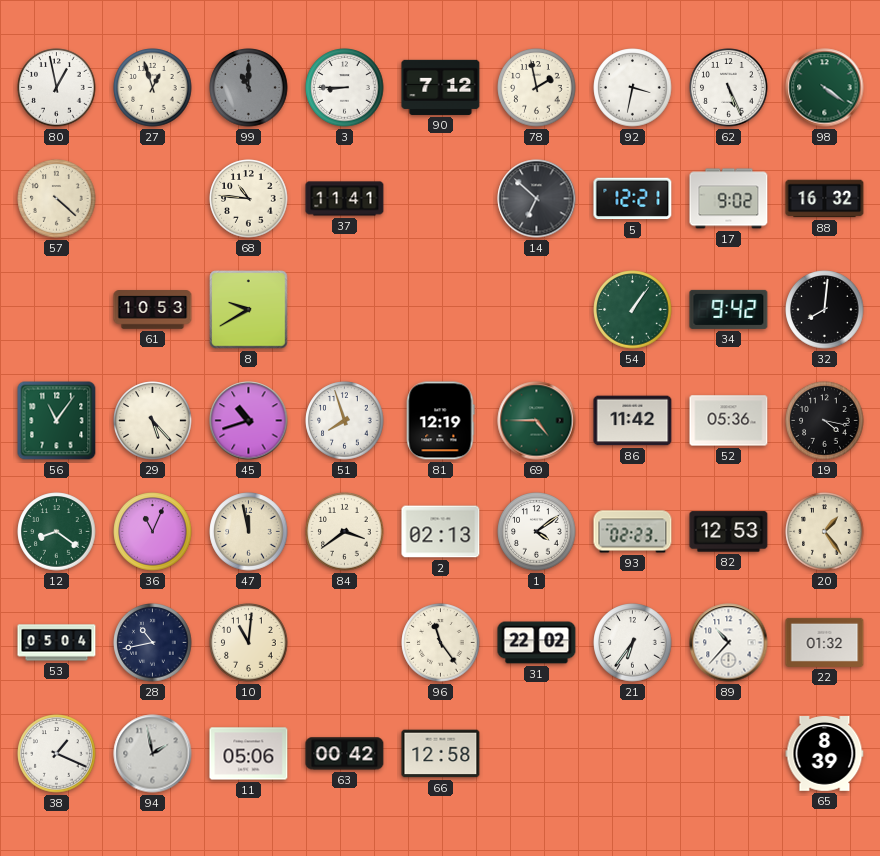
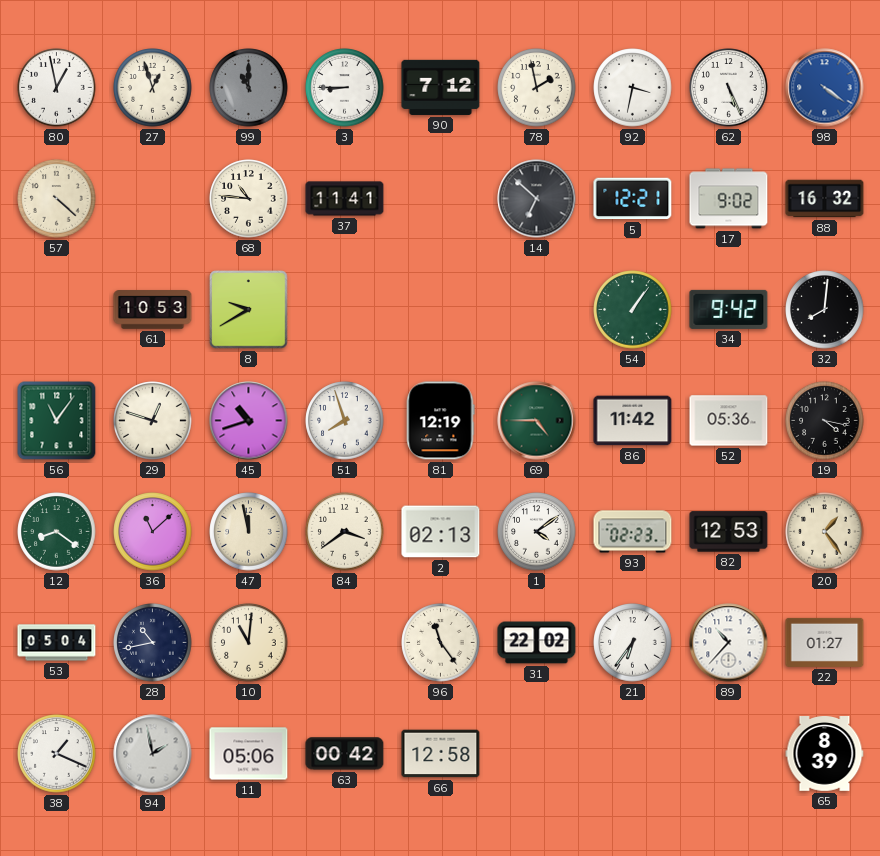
98 dial: green -> blue
29: 5:23 -> 12:48
36: 11:04 -> 11:08
22: 01:32 -> 01:27
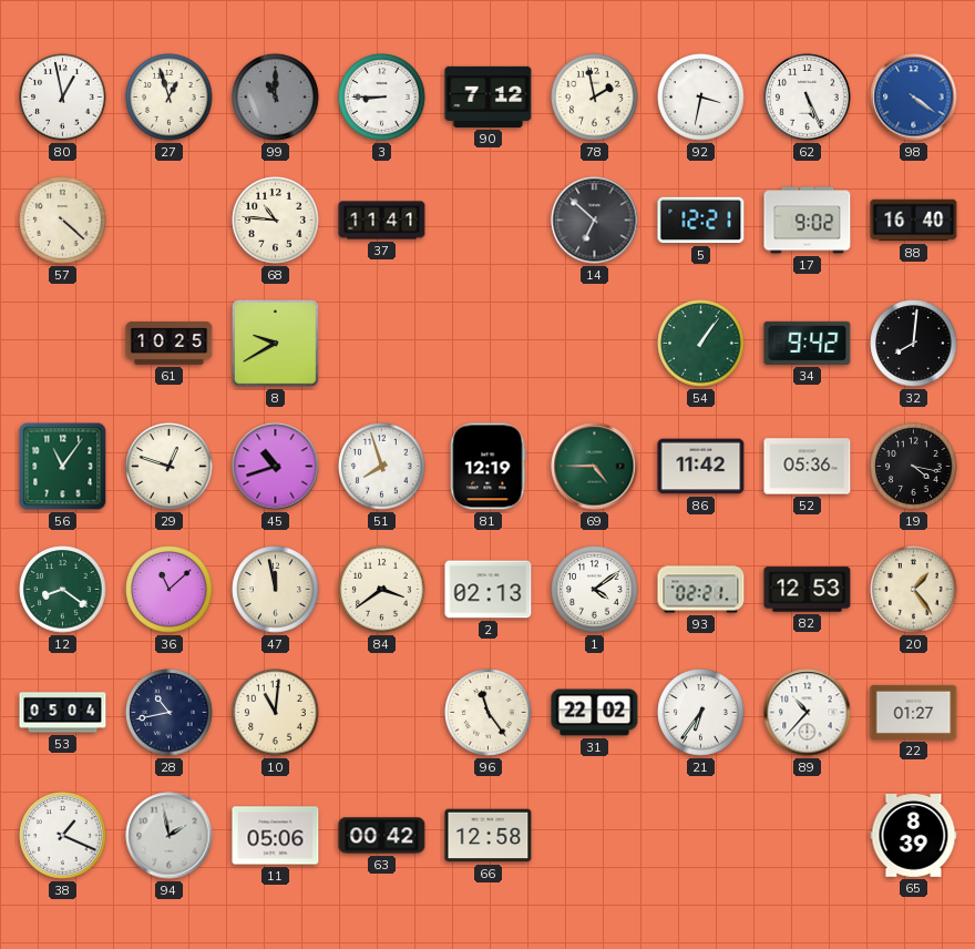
88: 16:32 -> 16:40
61: 10:53 -> 10:25
93: 02:23 -> 02:21
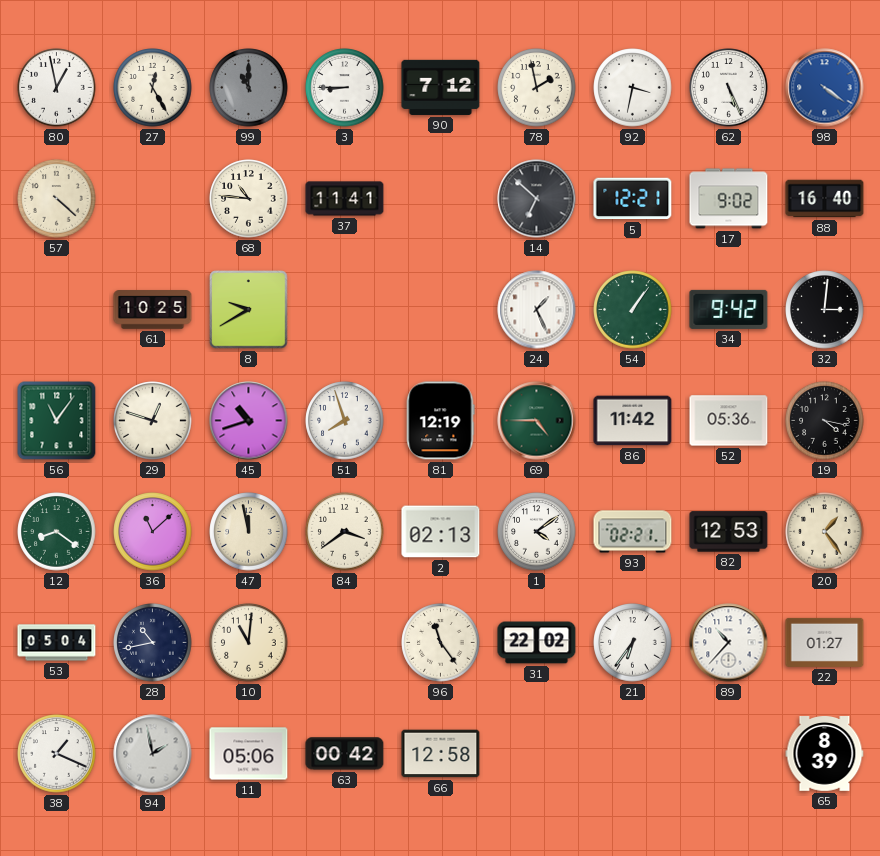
27: 12:57 -> 12:25
24: none -> 1:26
32: 8:01 -> 3:01
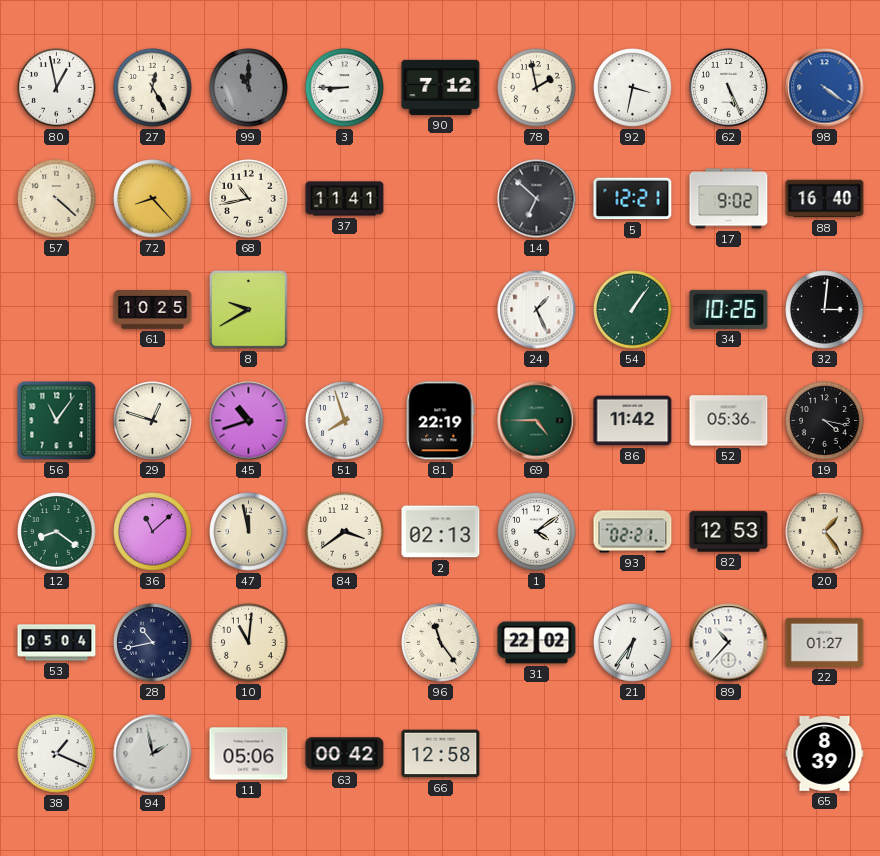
72: none -> 8:23
68: 10:46 -> 10:43
34: 9:42 -> 10:26
81: 12:19 -> 22:19
